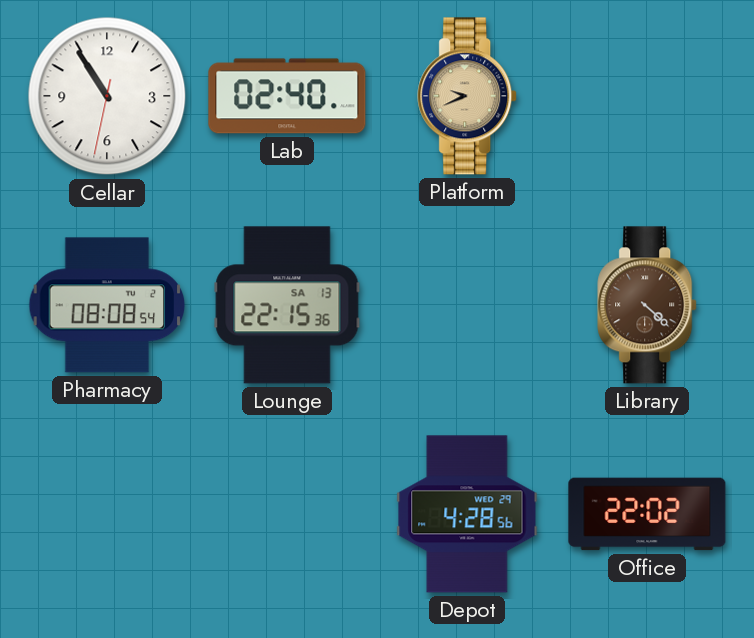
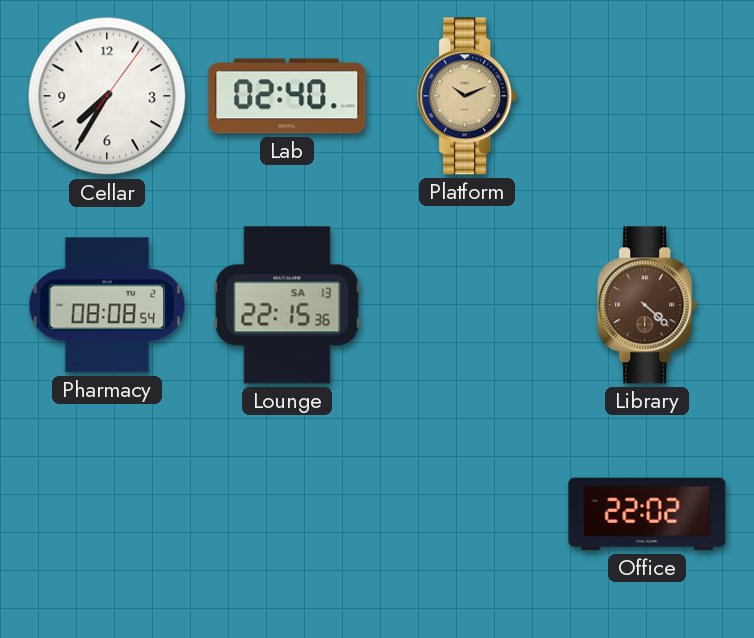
Cellar: 10:54 -> 7:35
Platform: 9:41 -> 10:11
Depot: 4:28 -> none
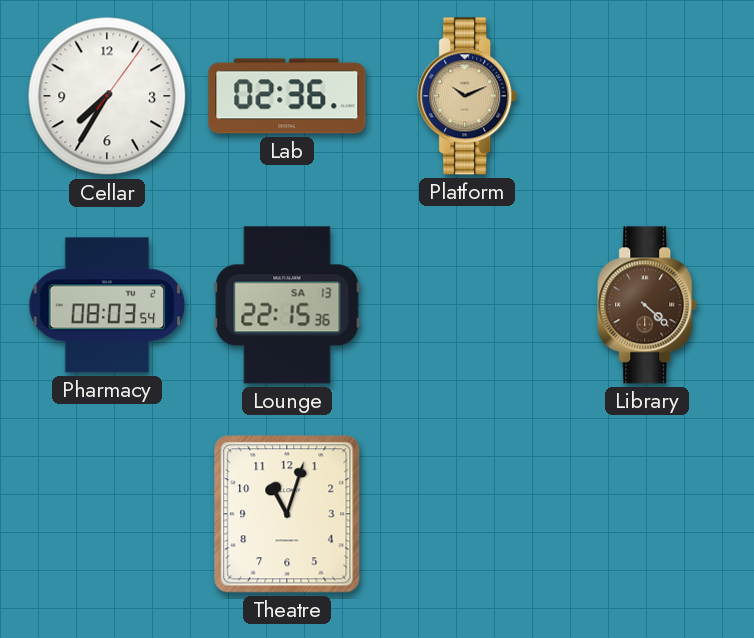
Lab: 02:40 -> 02:36
Pharmacy: 08:08 -> 08:03
Theatre: none -> 11:03
Office: 22:02 -> none
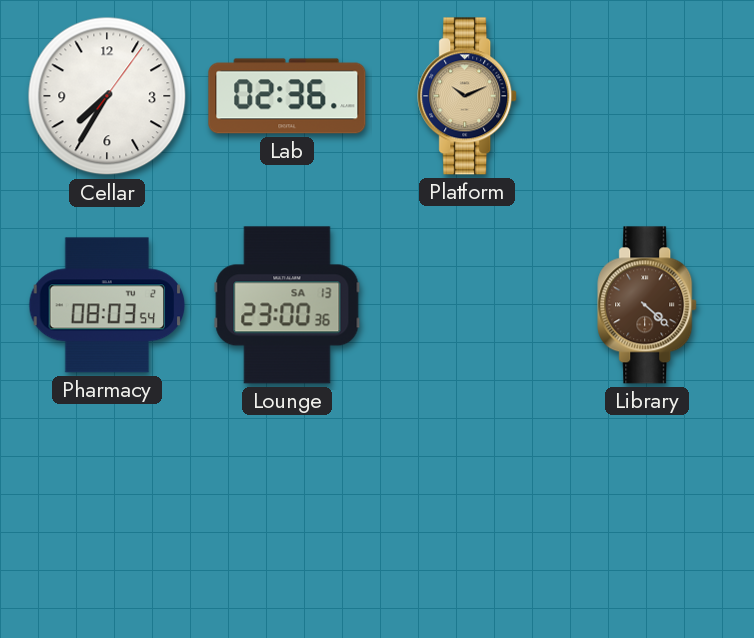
Lounge: 22:15 -> 23:00
Theatre: 11:03 -> none
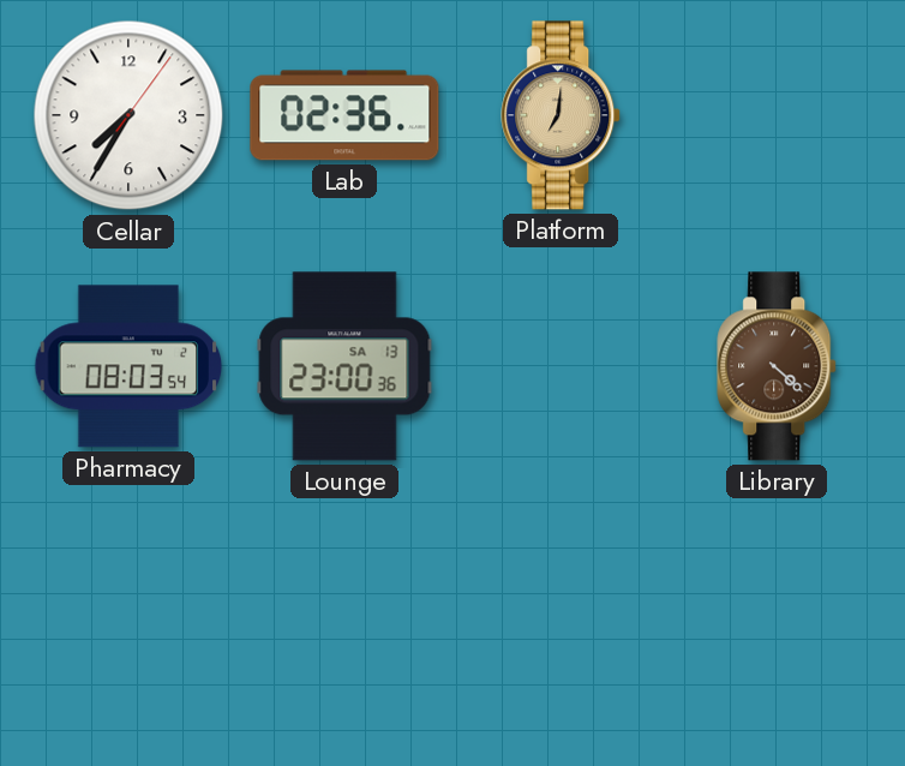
Platform: 10:11 -> 7:01
